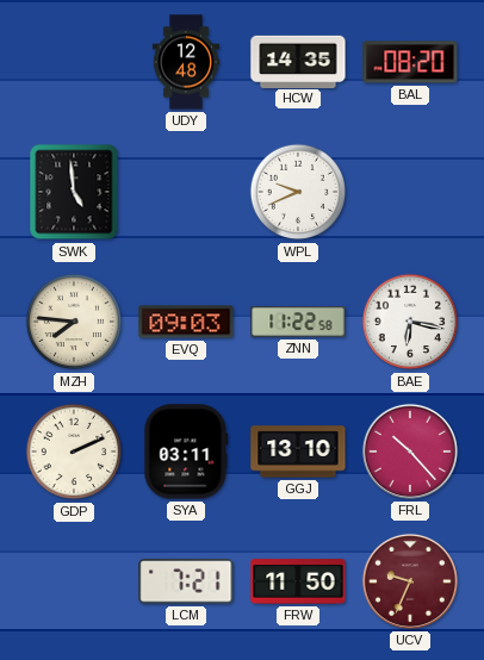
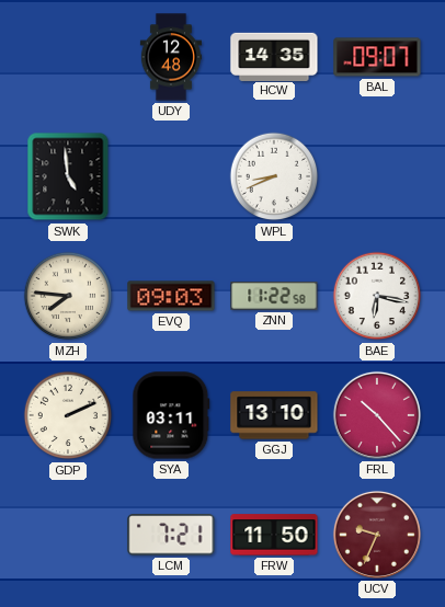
BAL: 08:20 -> 09:07
WPL: 9:41 -> 8:41
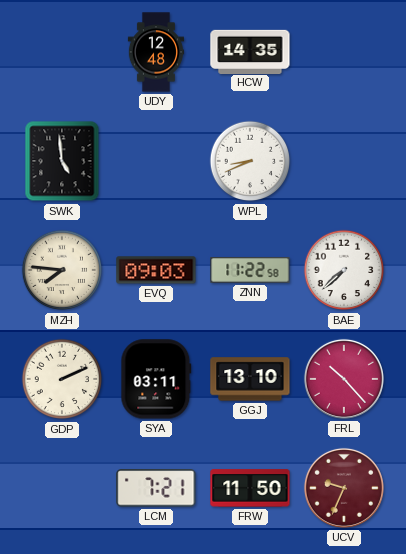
BAL: 09:07 -> none
BAE: 6:17 -> 7:38
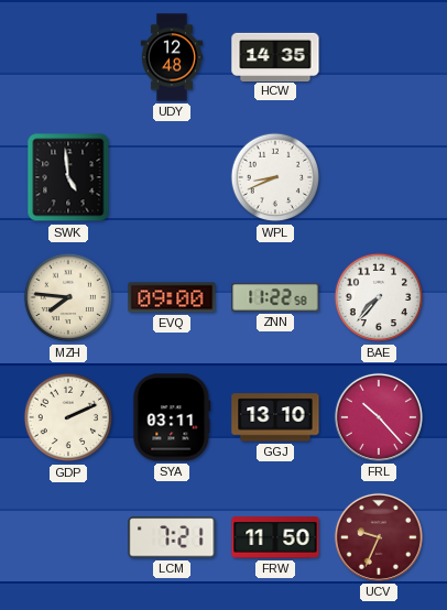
EVQ: 09:03 -> 09:00
BAE: 7:38 -> 7:37
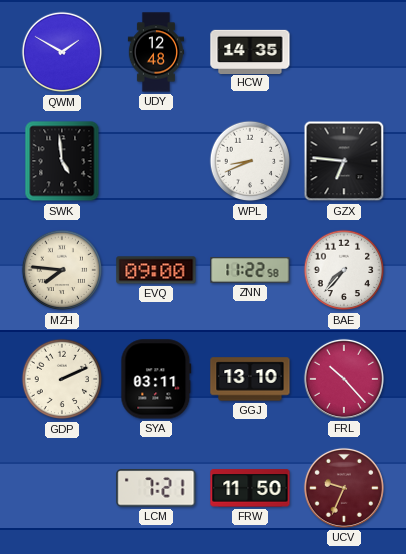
QWM: none -> 1:50
GZX: none -> 6:46
